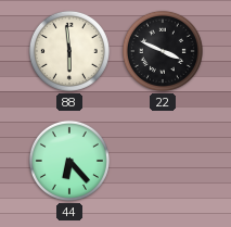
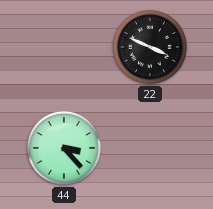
88: 5:59 -> none
44: 6:23 -> 3:23
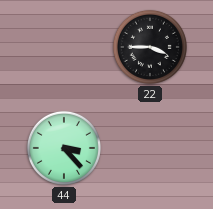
22: 3:49 -> 3:45
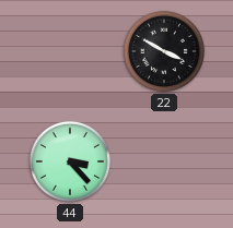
22: 3:45 -> 3:50
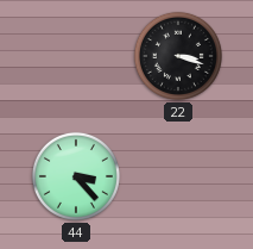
22: 3:50 -> 3:18
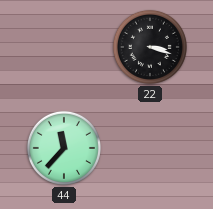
44: 3:23 -> 11:37
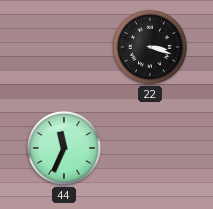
44: 11:37 -> 11:34
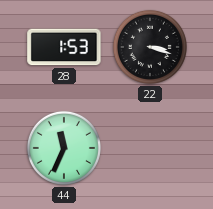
28: none -> 1:53
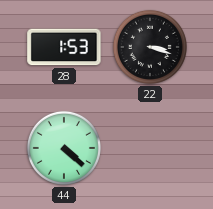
44: 11:34 -> 4:22
